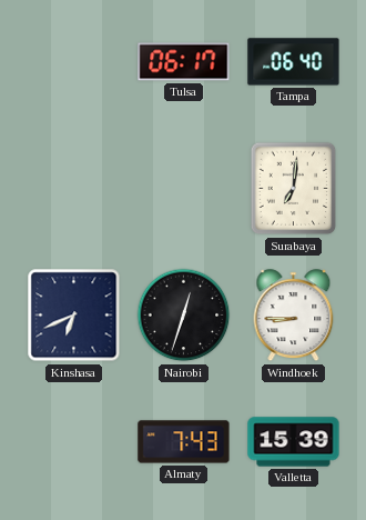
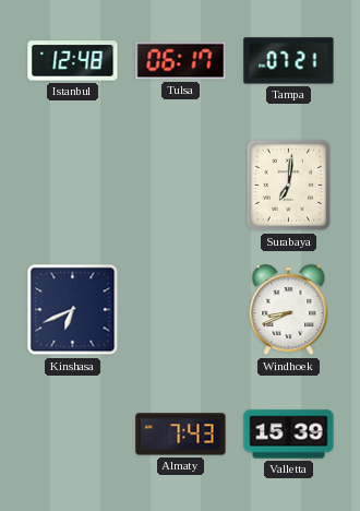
Istanbul: none -> 12:48
Tampa: 06:40 -> 07:21
Nairobi: 12:33 -> none
Windhoek: 8:45 -> 8:41
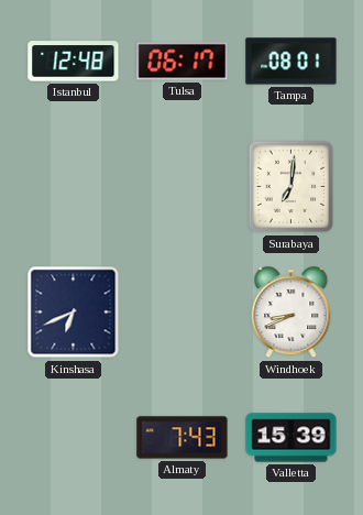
Tampa: 07:21 -> 08:01
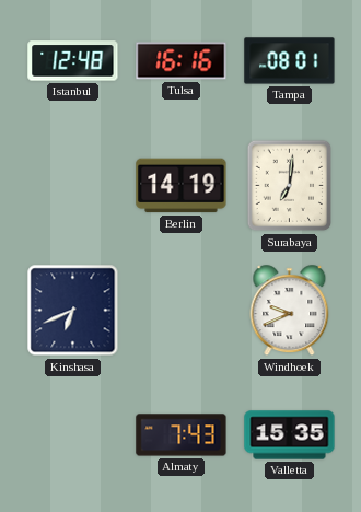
Tulsa: 06:17 -> 16:16
Berlin: none -> 14:19
Windhoek: 8:41 -> 9:41
Valletta: 15:39 -> 15:35
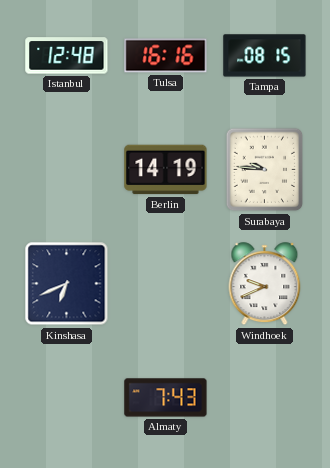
Tampa: 08:01 -> 08:15
Surabaya: 7:01 -> 9:46
Valletta: 15:35 -> none
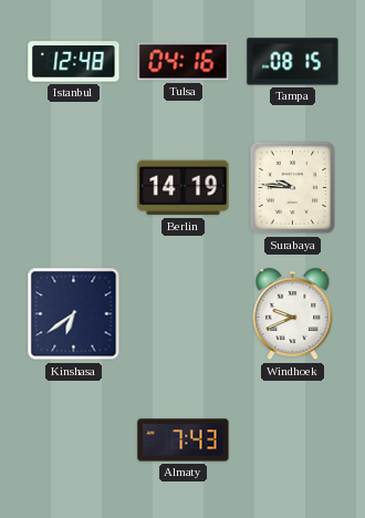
Tulsa: 16:16 -> 04:16
Kinshasa: 6:41 -> 6:39
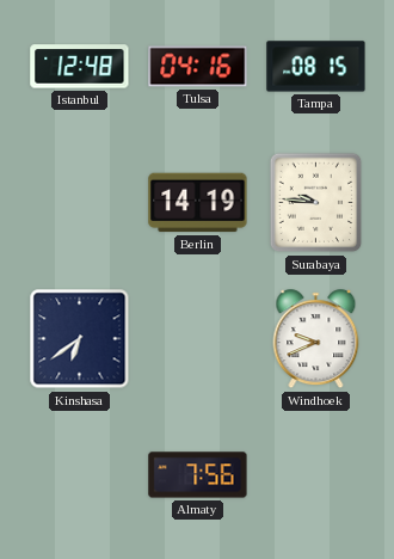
Almaty: 7:43 -> 7:56
